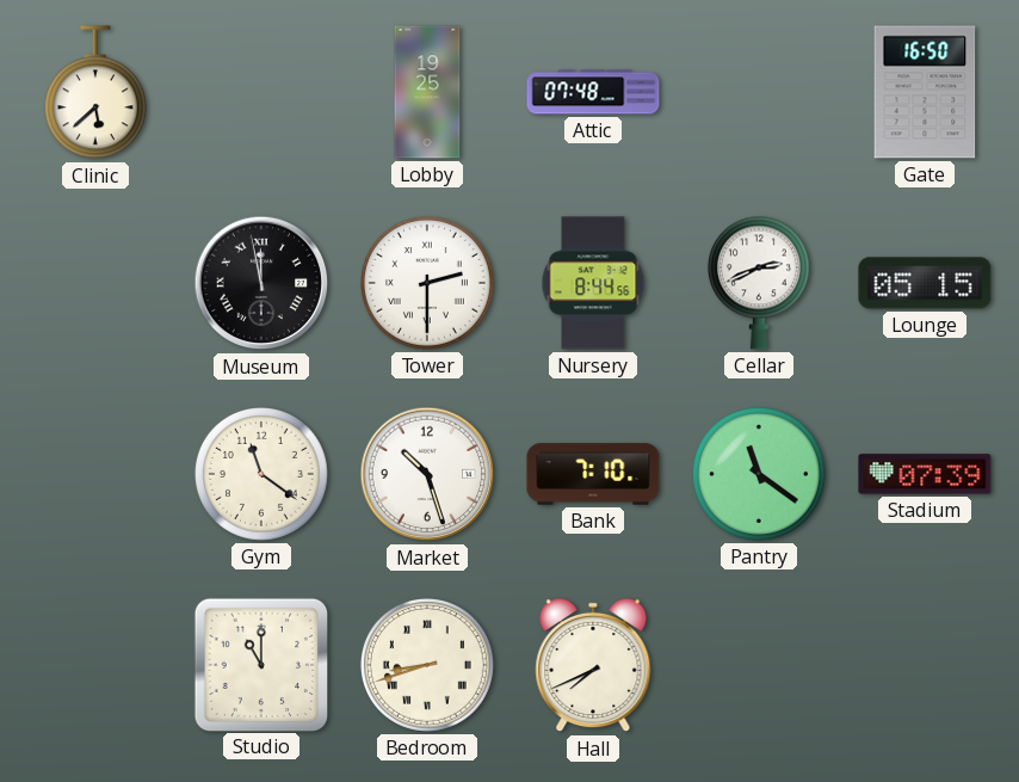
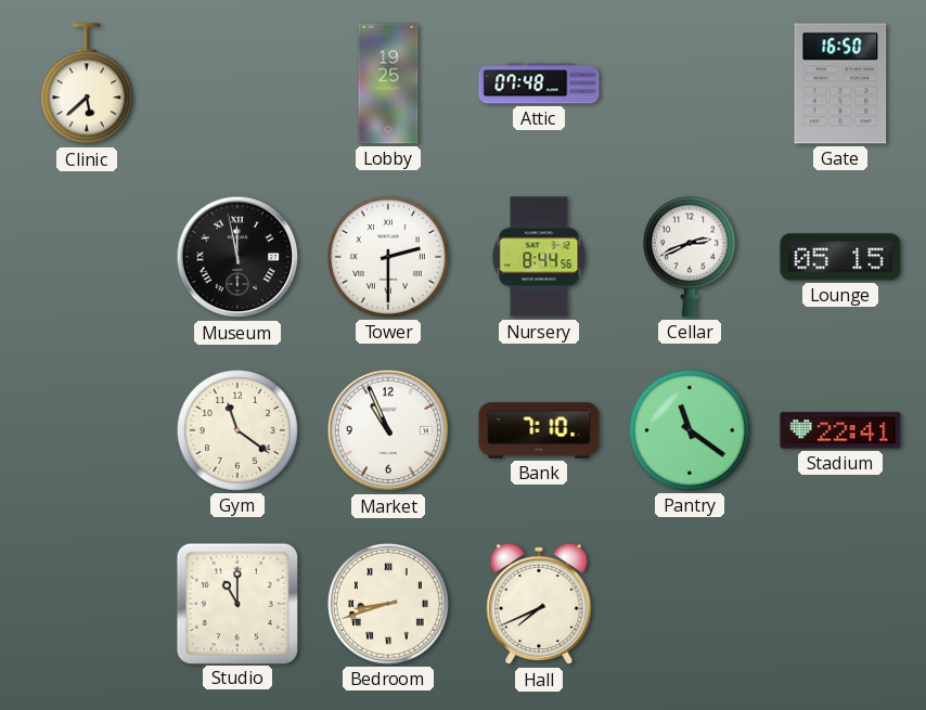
Market: 10:27 -> 10:56
Stadium: 07:39 -> 22:41
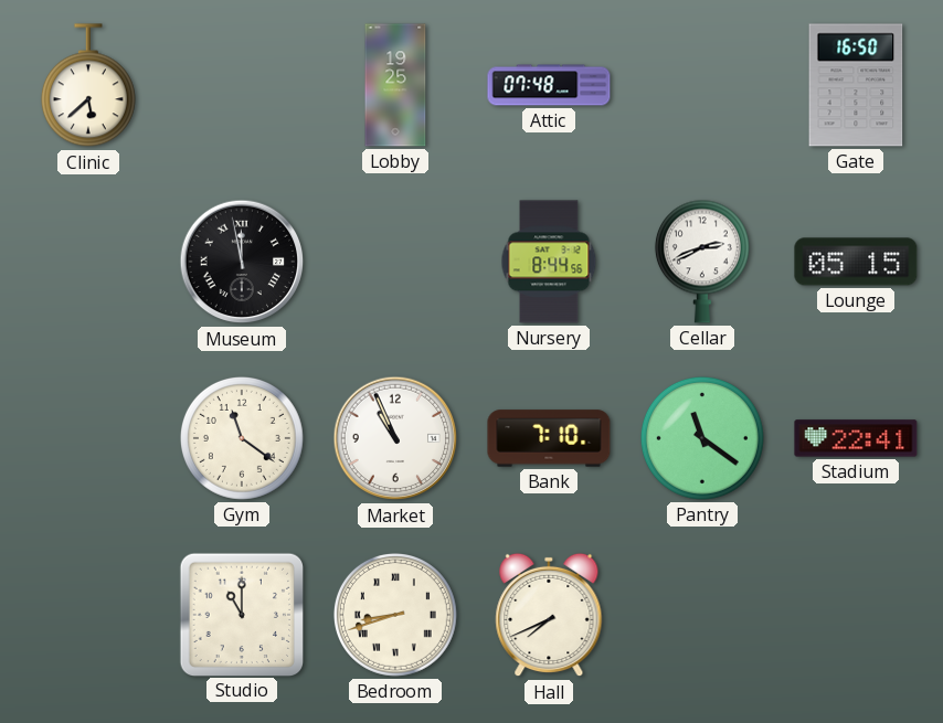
Tower: 2:30 -> none
